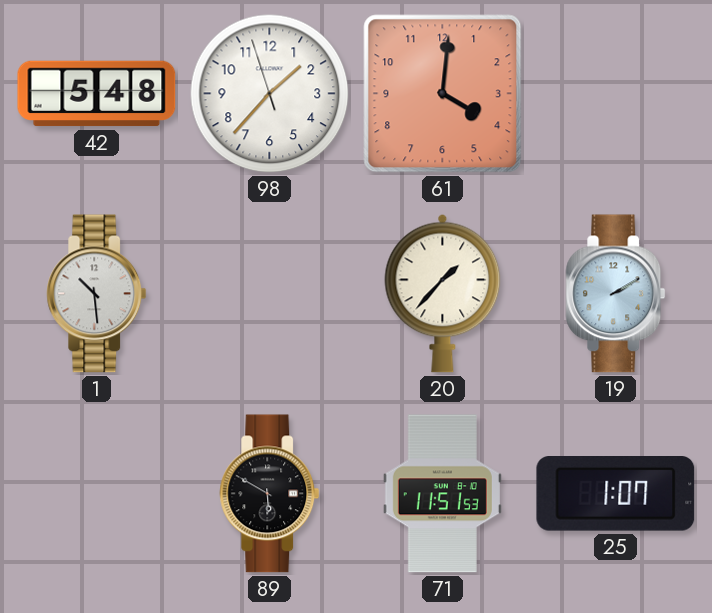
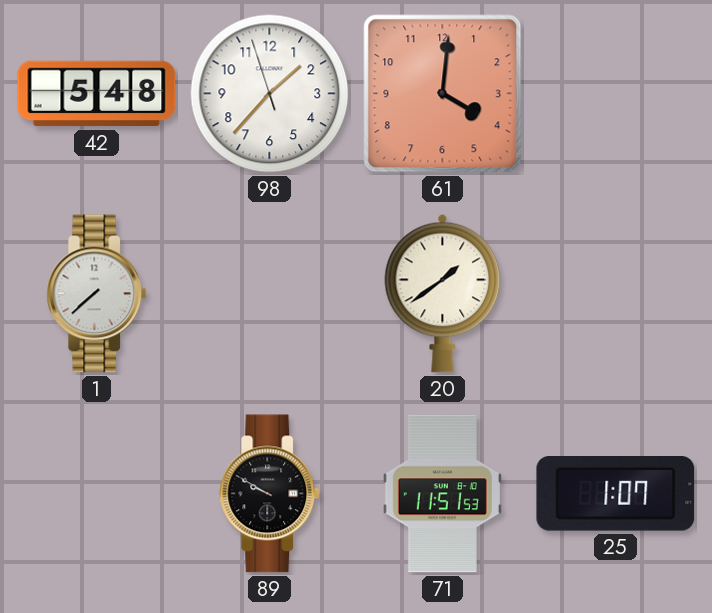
1: 10:29 -> 7:38
20: 1:37 -> 1:39
19: 2:10 -> none
89: 5:50 -> 9:50
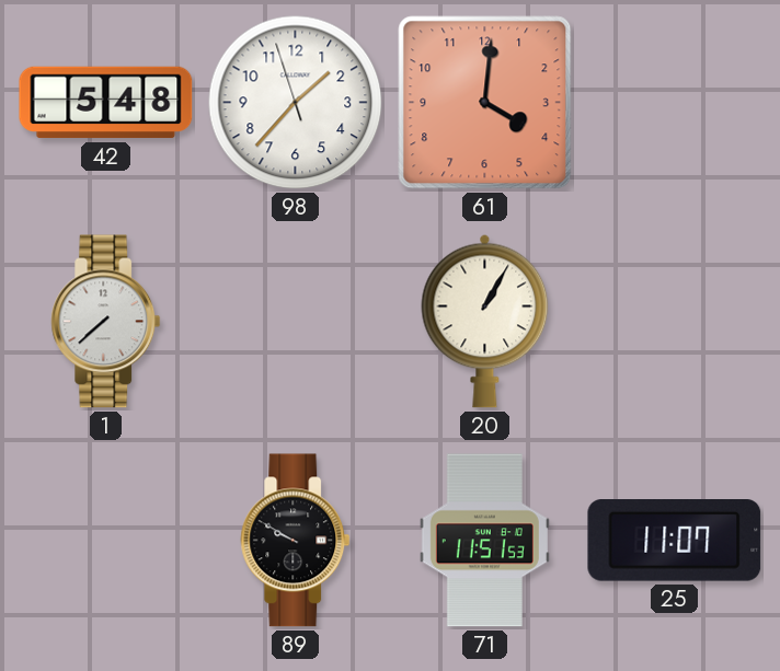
20: 1:39 -> 1:05
25: 1:07 -> 11:07
